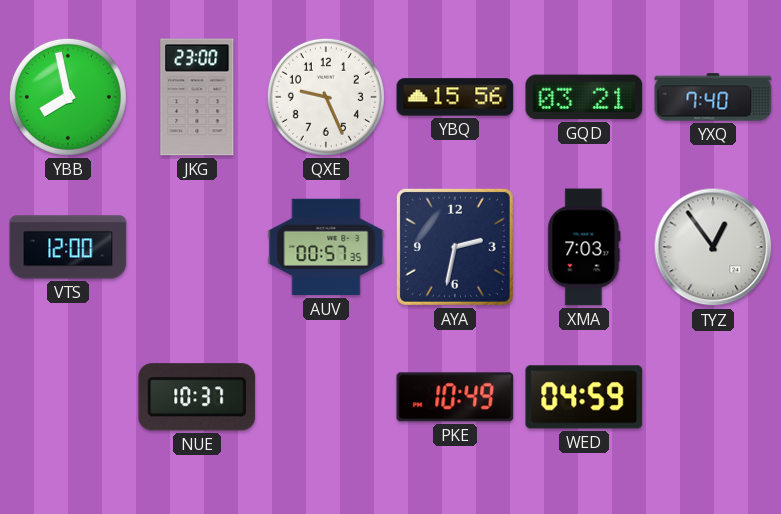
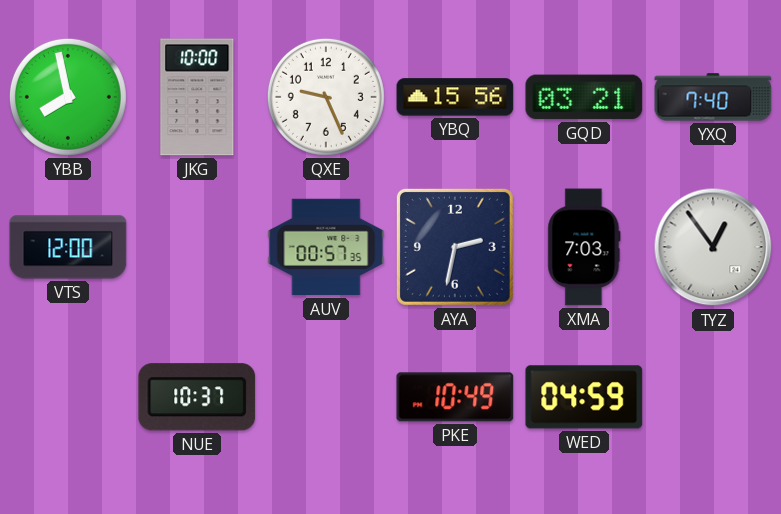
JKG: 23:00 -> 10:00
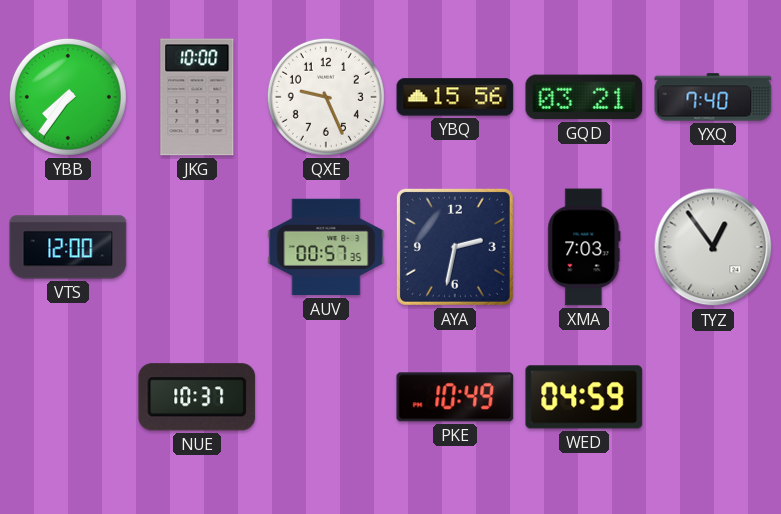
YBB: 7:58 -> 7:36
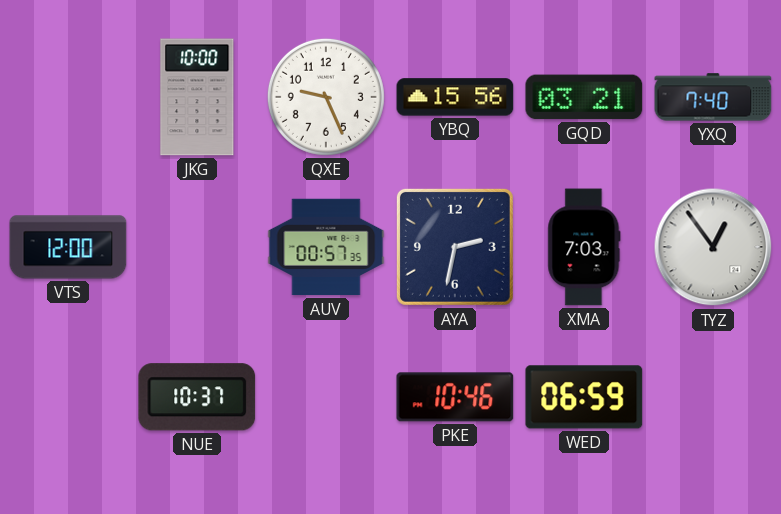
YBB: 7:36 -> none
PKE: 10:49 -> 10:46
WED: 04:59 -> 06:59
